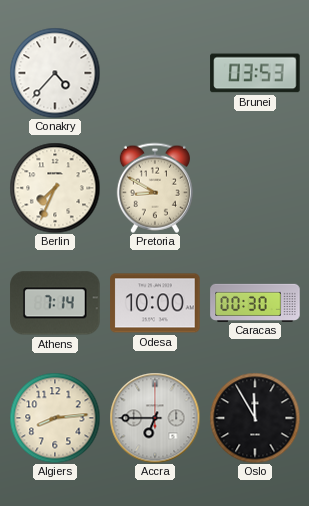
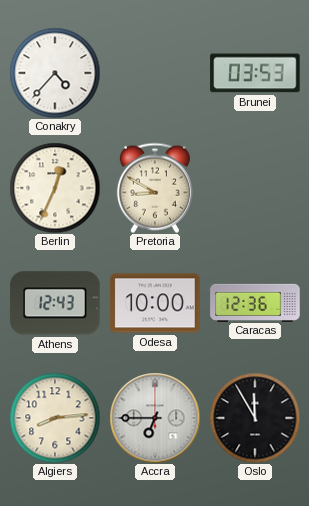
Berlin: 7:34 -> 12:34
Athens: 7:14 -> 12:43
Caracas: 00:30 -> 12:36
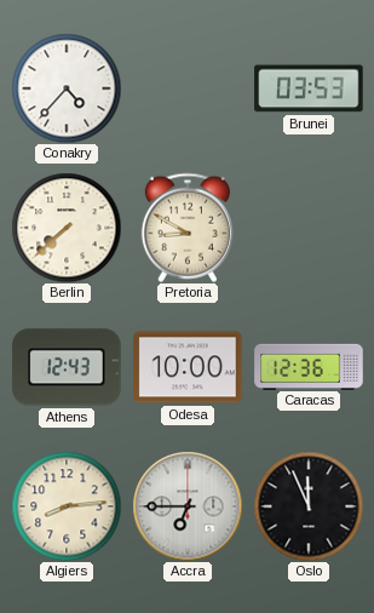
Berlin: 12:34 -> 7:38
Oslo: 11:55 -> 11:56
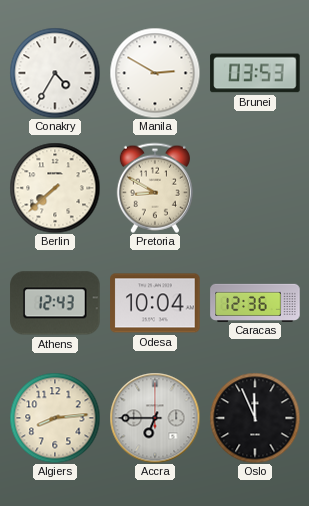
Conakry: 4:37 -> 4:35
Manila: none -> 2:50
Odesa: 10:00 -> 10:04
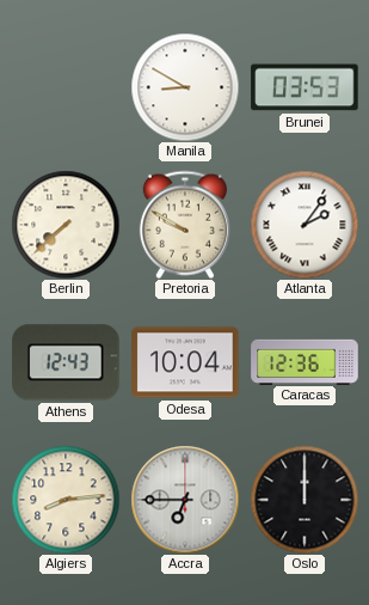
Conakry: 4:35 -> none
Manila: 2:50 -> 8:50
Pretoria: 8:50 -> 9:50
Atlanta: none -> 2:06
Oslo: 11:56 -> 12:00
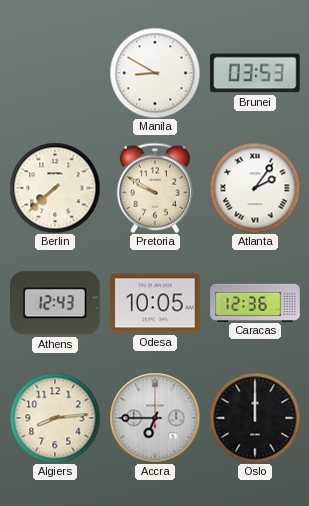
Odesa: 10:04 -> 10:05
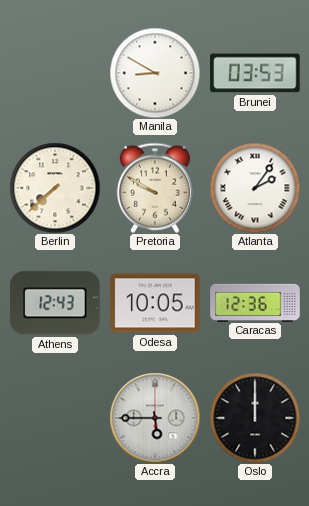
Algiers: 8:14 -> none
Accra: 6:45 -> 5:45
